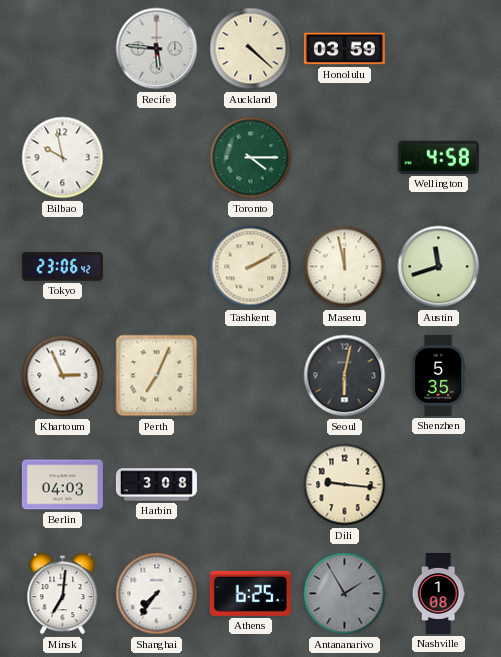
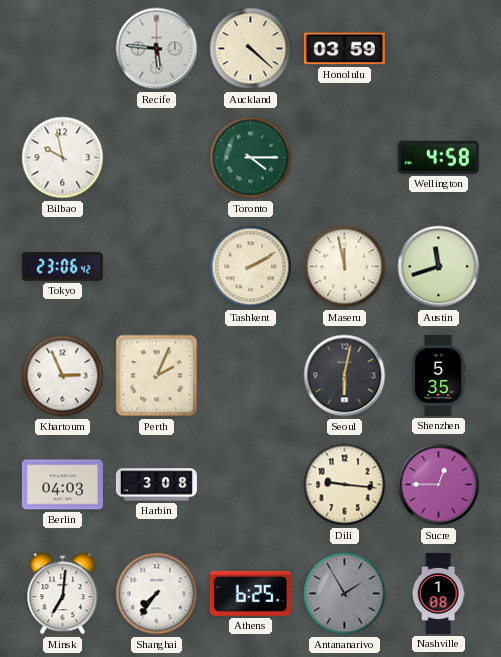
Perth: 7:04 -> 2:04
Sucre: none -> 12:45
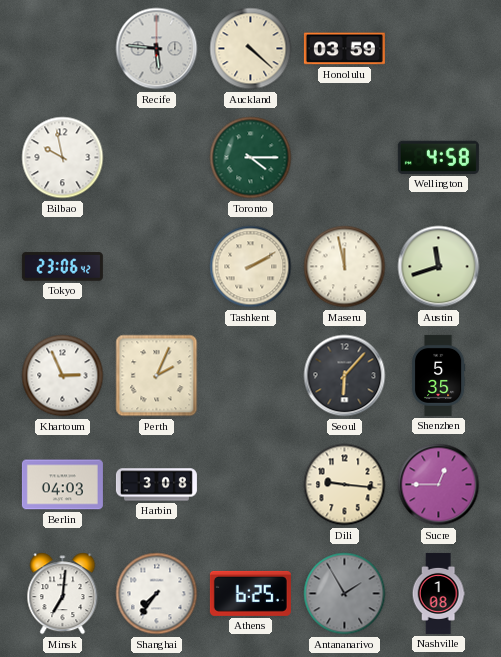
Seoul: 6:02 -> 6:07
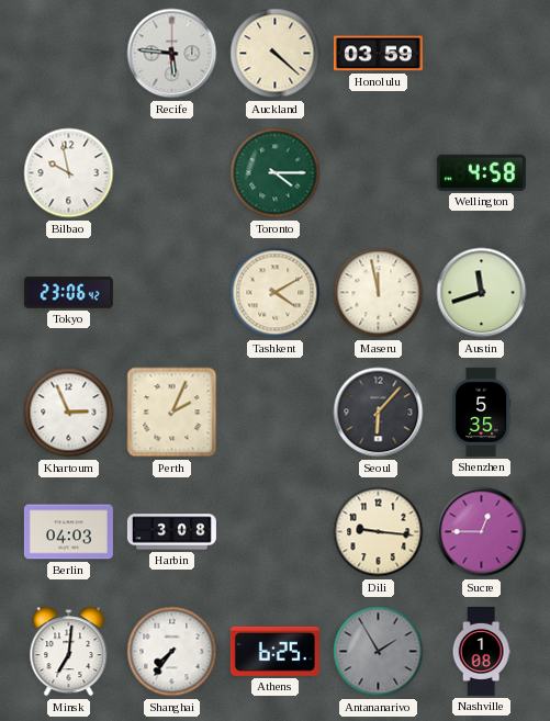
Tashkent: 2:10 -> 4:10
